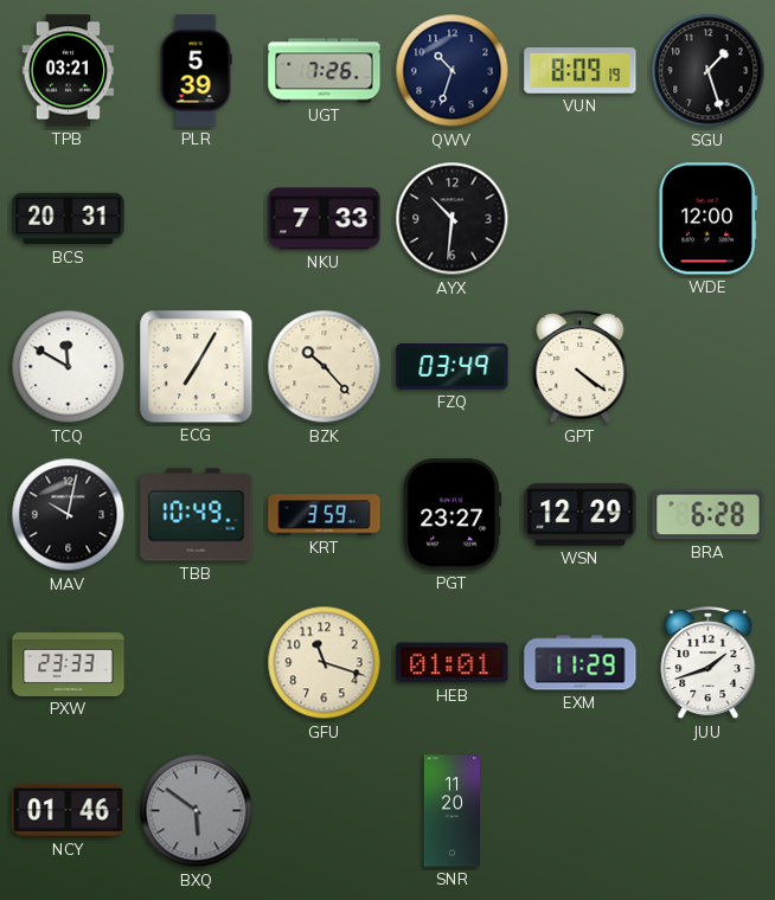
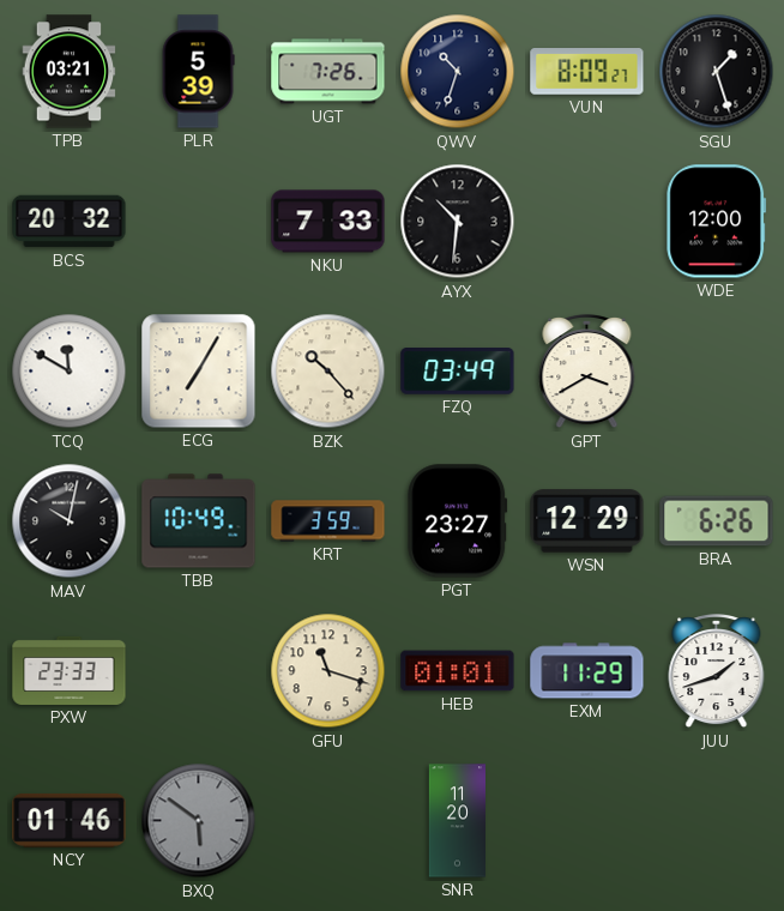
VUN: 8:09:19 -> 8:09:27
BCS: 20:31 -> 20:32
GPT: 4:21 -> 3:40
BRA: 6:28 -> 6:26
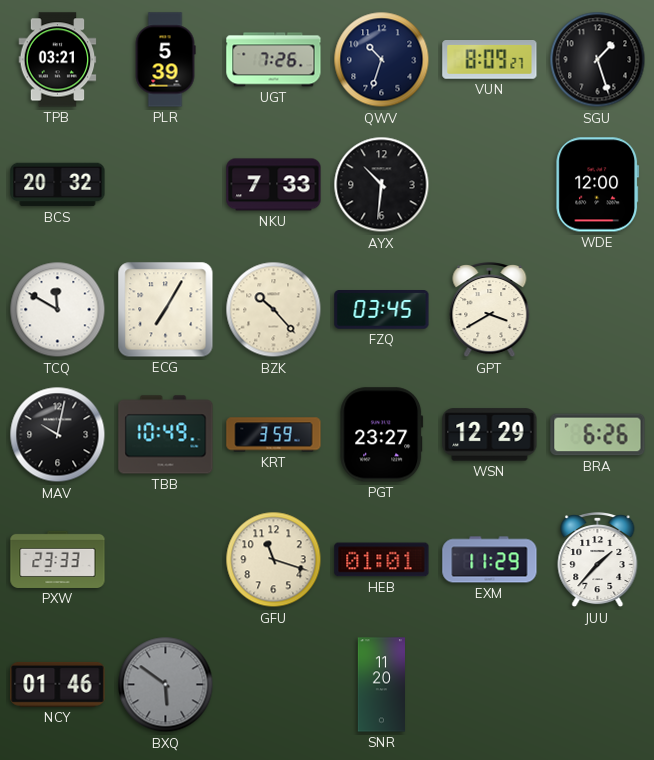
FZQ: 03:49 -> 03:45
JUU: 1:42 -> 1:37
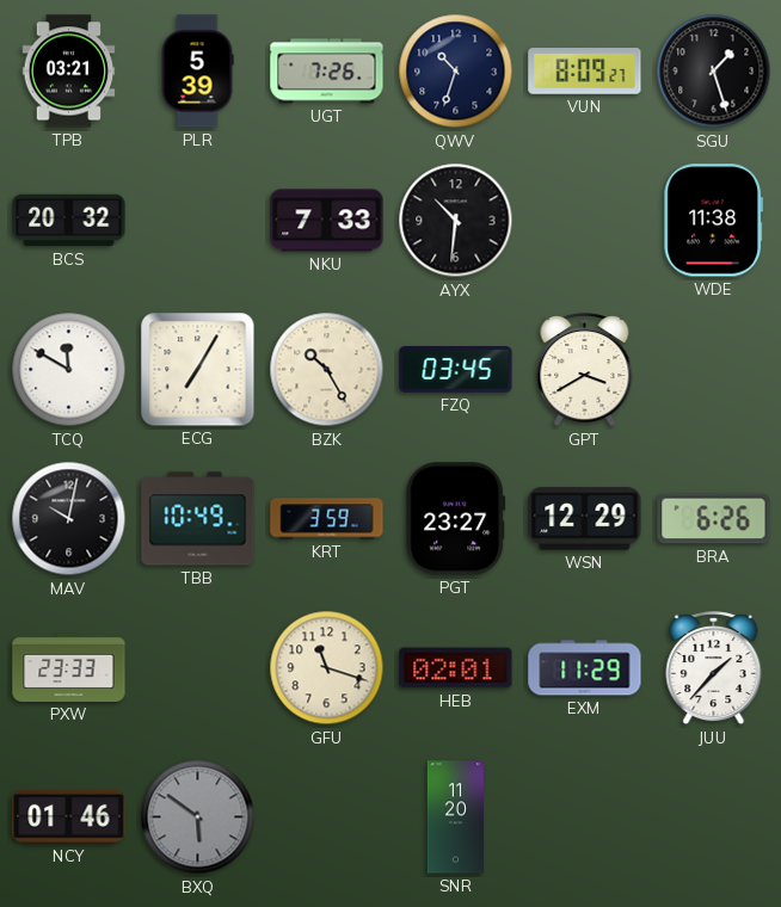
WDE: 12:00 -> 11:38
BZK: 10:23 -> 10:25
HEB: 01:01 -> 02:01
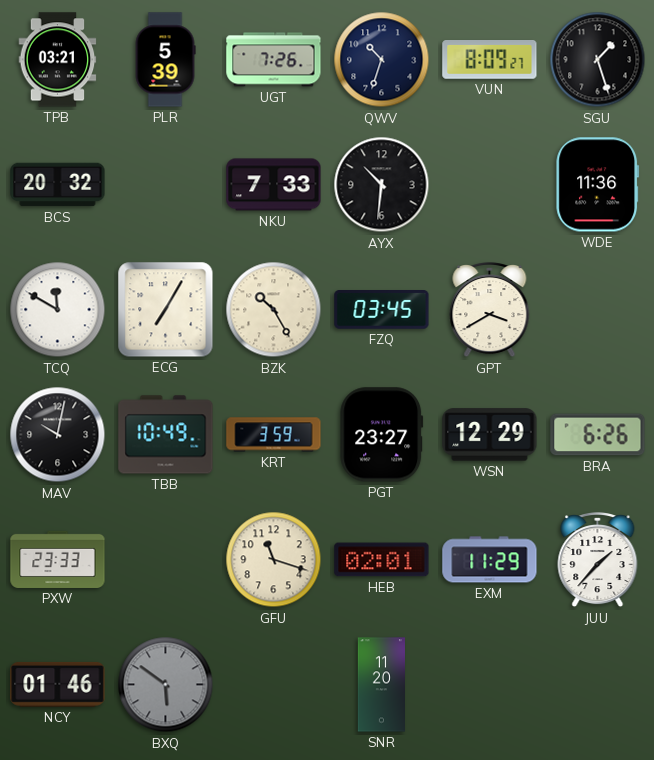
WDE: 11:38 -> 11:36
